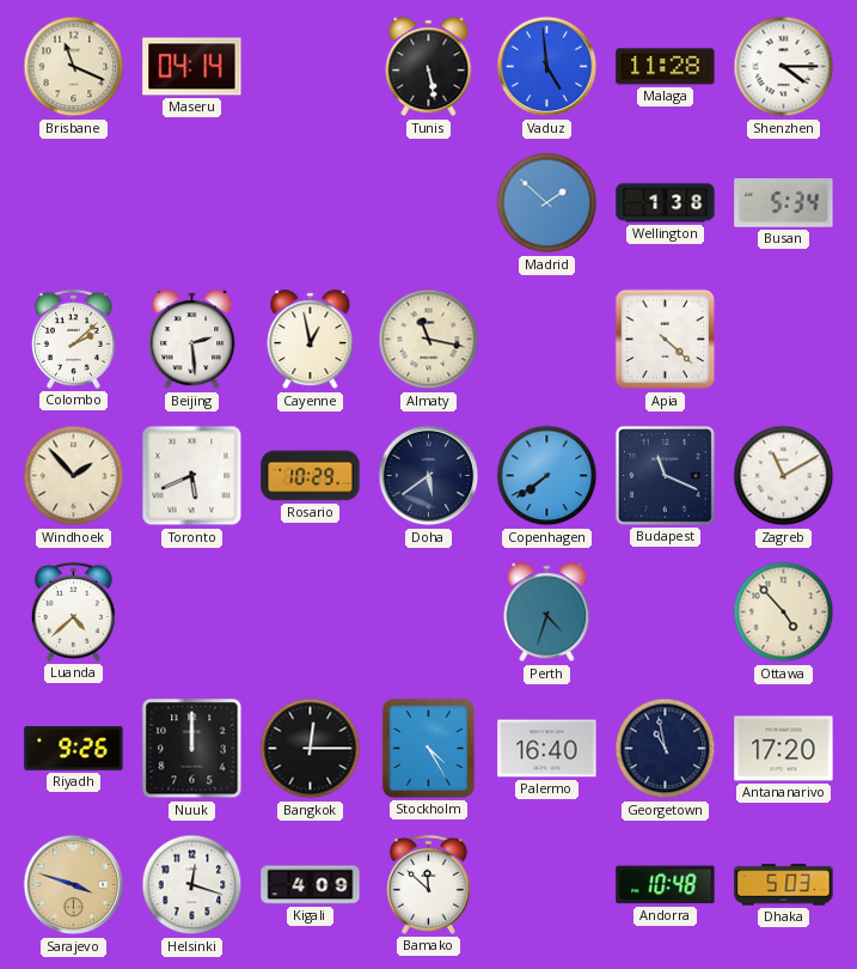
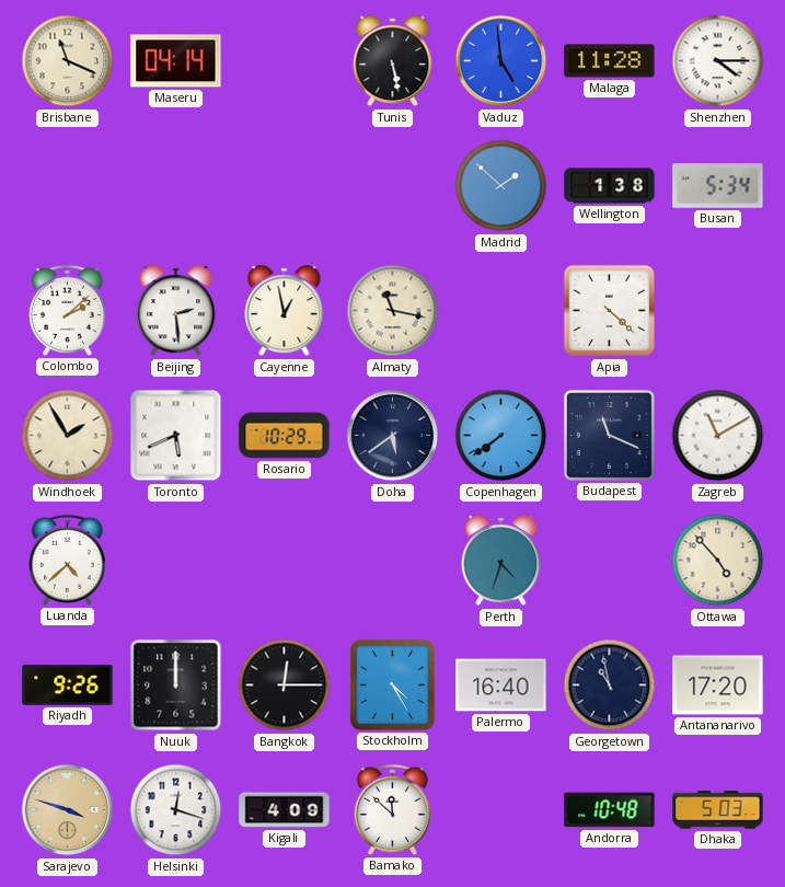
Windhoek: 1:53 -> 1:55
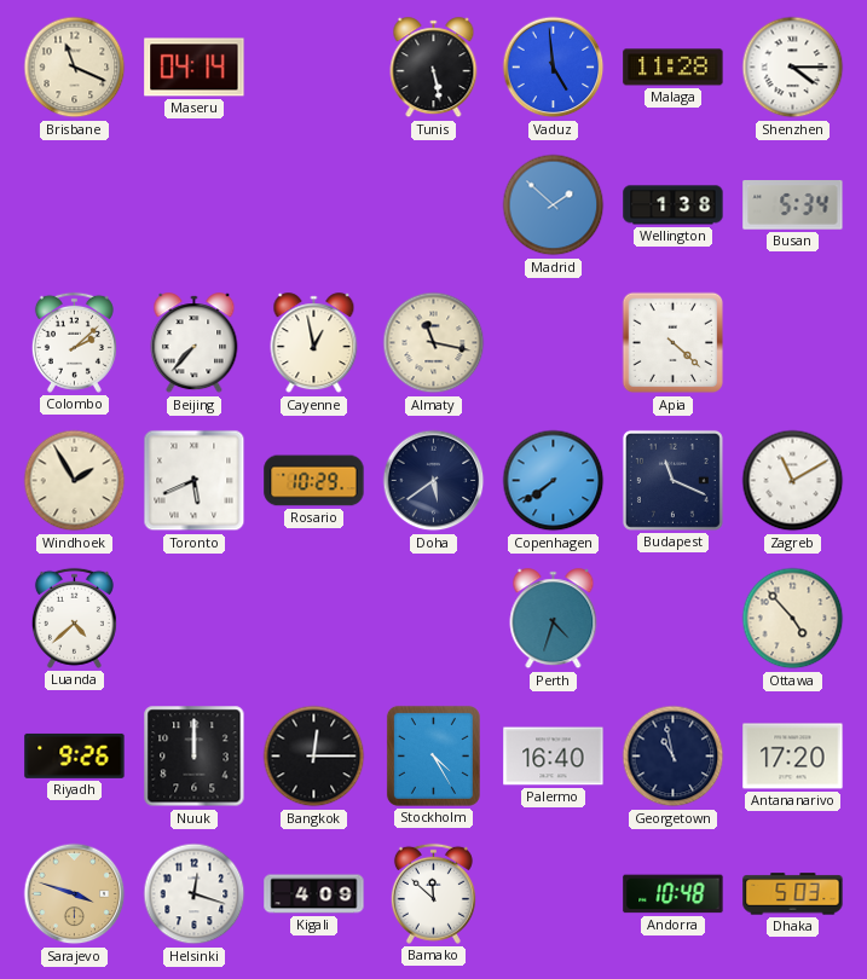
Beijing: 2:29 -> 7:37
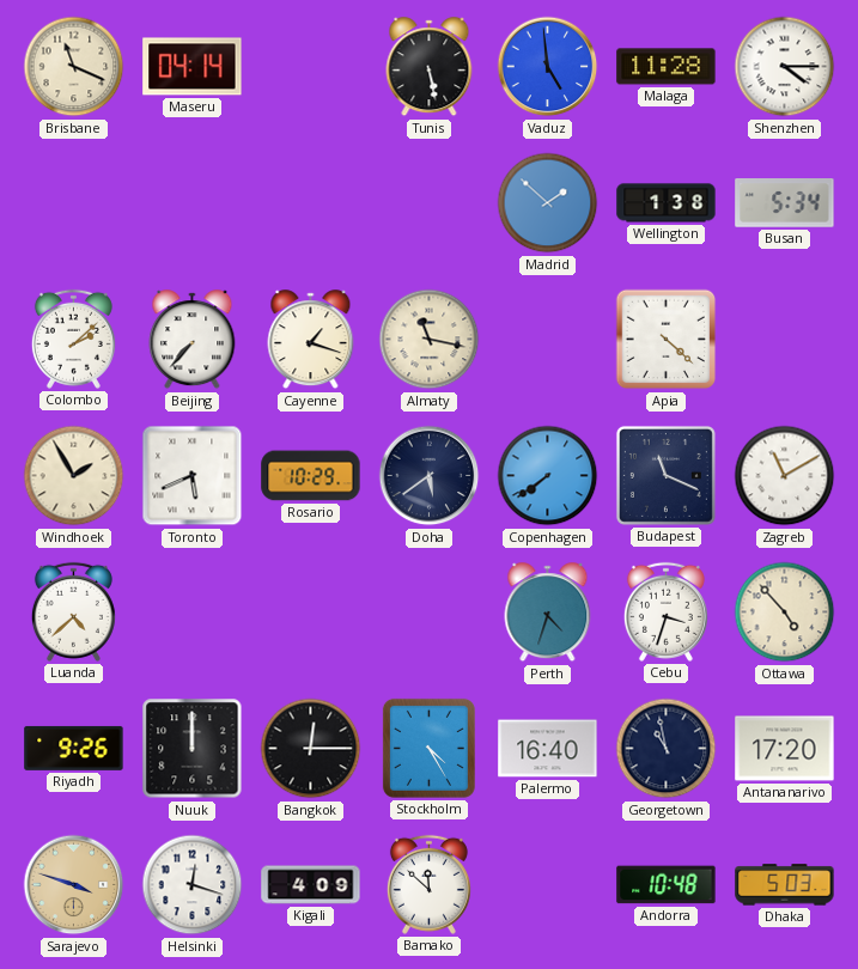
Cayenne: 12:58 -> 1:18
Cebu: none -> 3:33
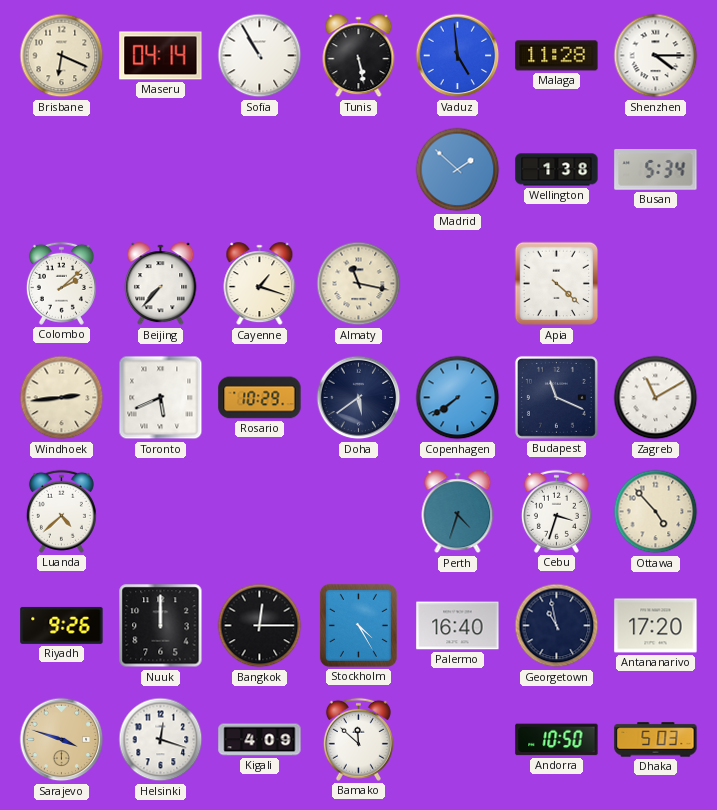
Brisbane: 11:19 -> 6:19
Sofia: none -> 10:55
Windhoek: 1:55 -> 2:44
Andorra: 10:48 -> 10:50
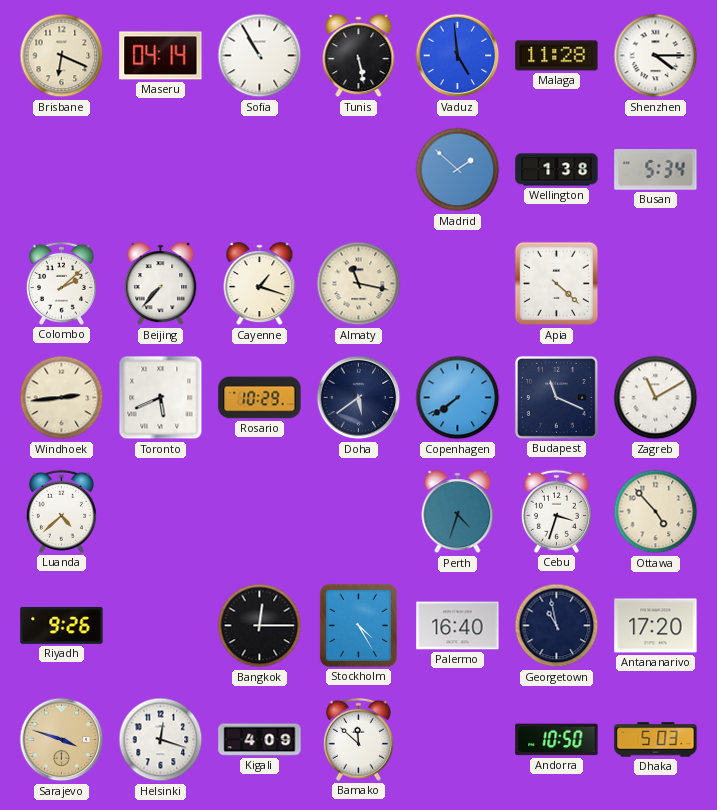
Nuuk: 12:00 -> none
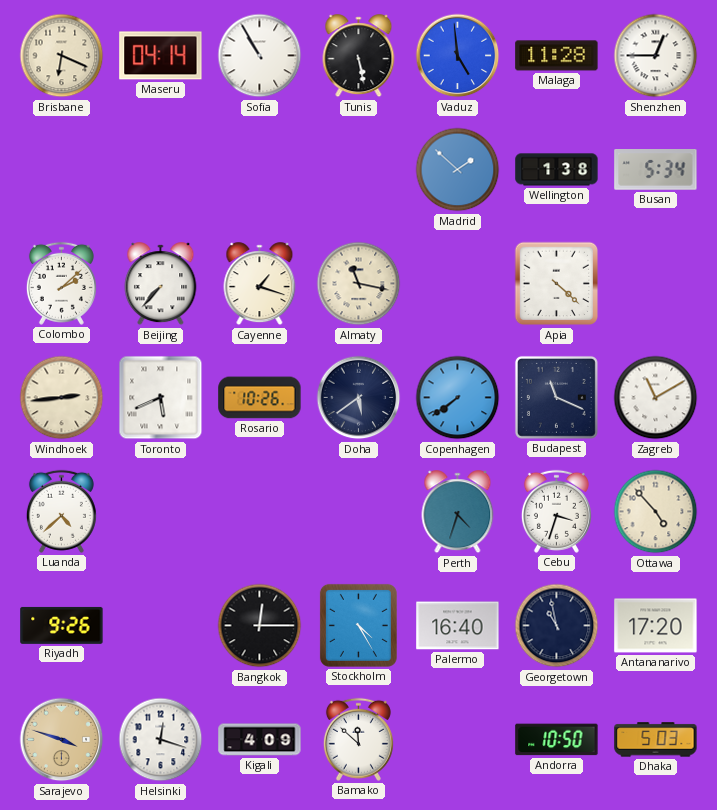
Shenzhen: 4:15 -> 12:45
Rosario: 10:29 -> 10:26
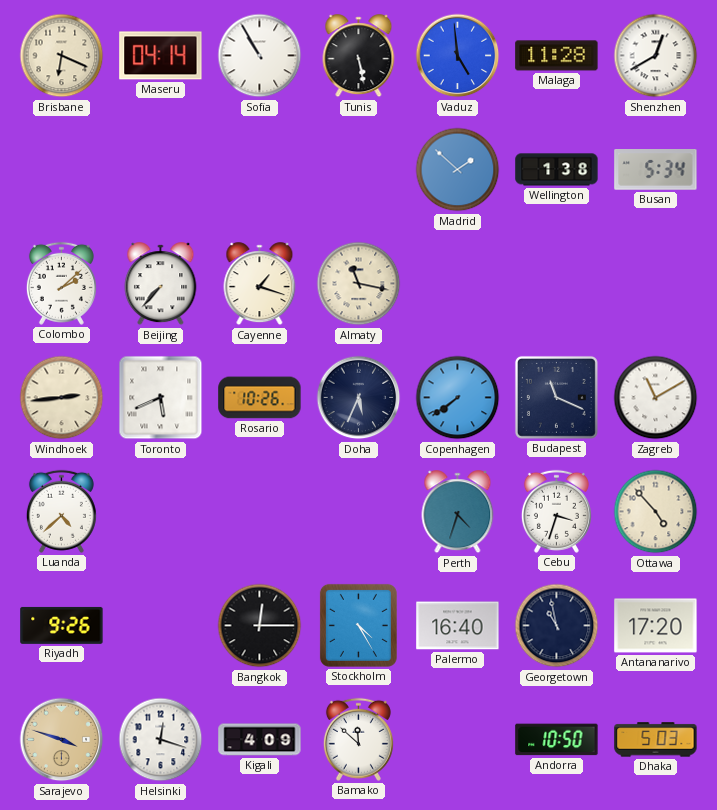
Shenzhen: 12:45 -> 12:40
Apia: 4:22 -> none
Doha: 5:39 -> 5:34
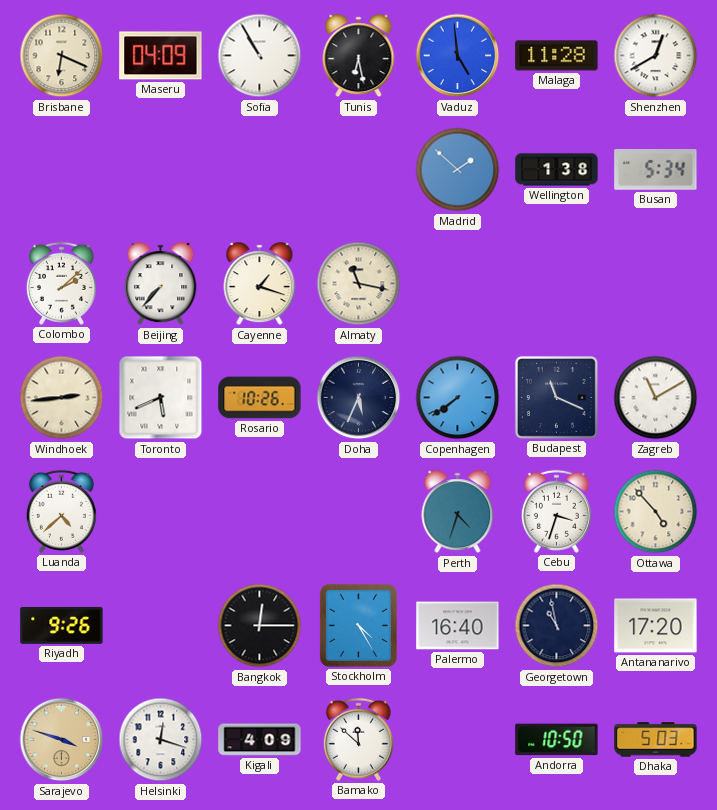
Maseru: 04:14 -> 04:09
Tunis: 5:28 -> 6:28
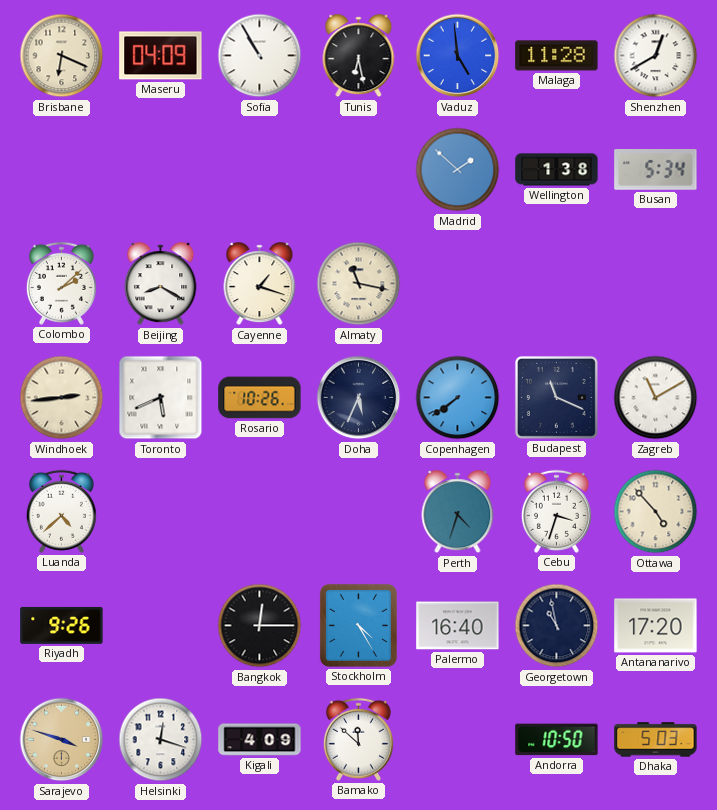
Beijing: 7:37 -> 8:20
